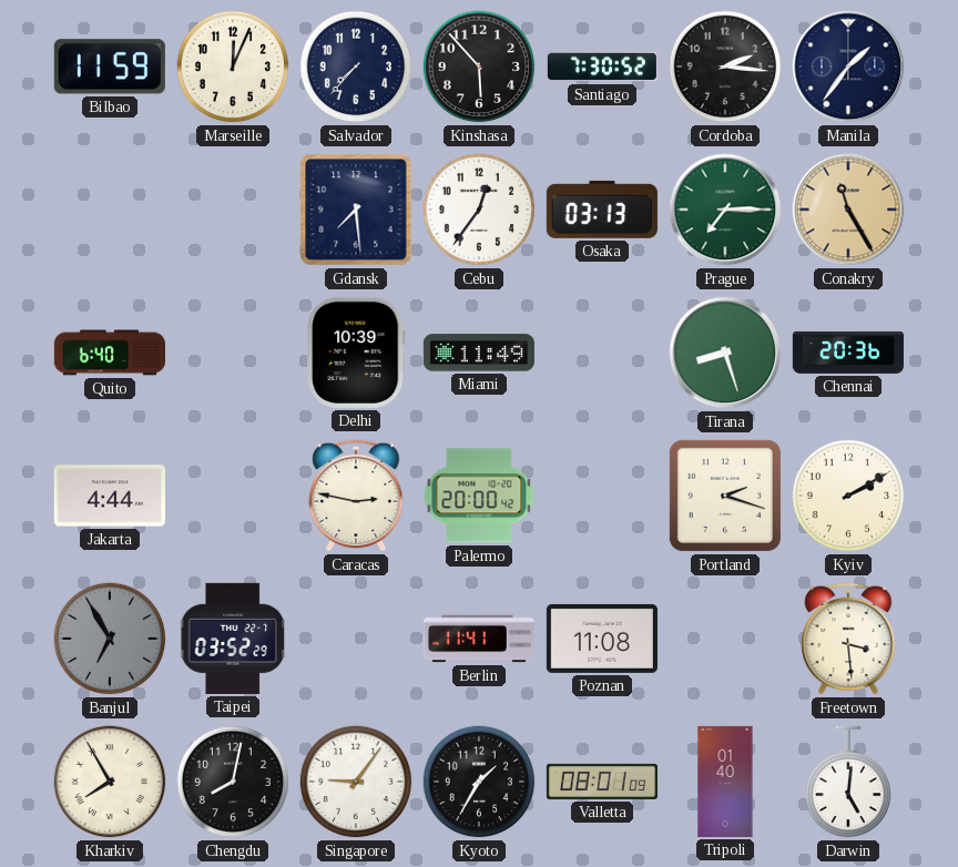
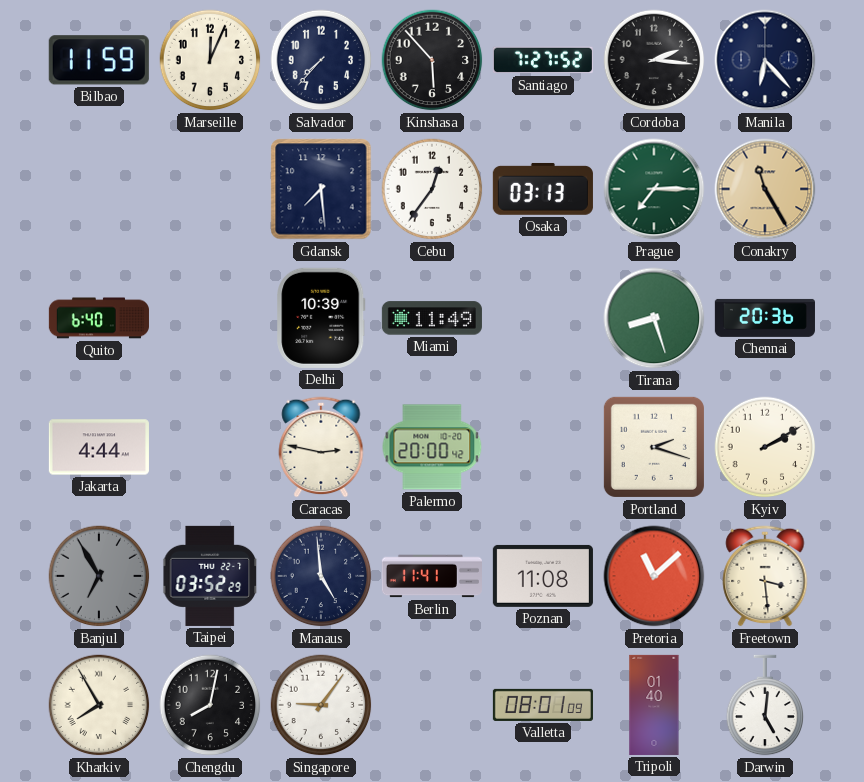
Santiago: 7:30 -> 7:27
Manila: 1:36 -> 6:23
Manaus: none -> 4:59
Pretoria: none -> 11:08
Kyoto: 1:35 -> none
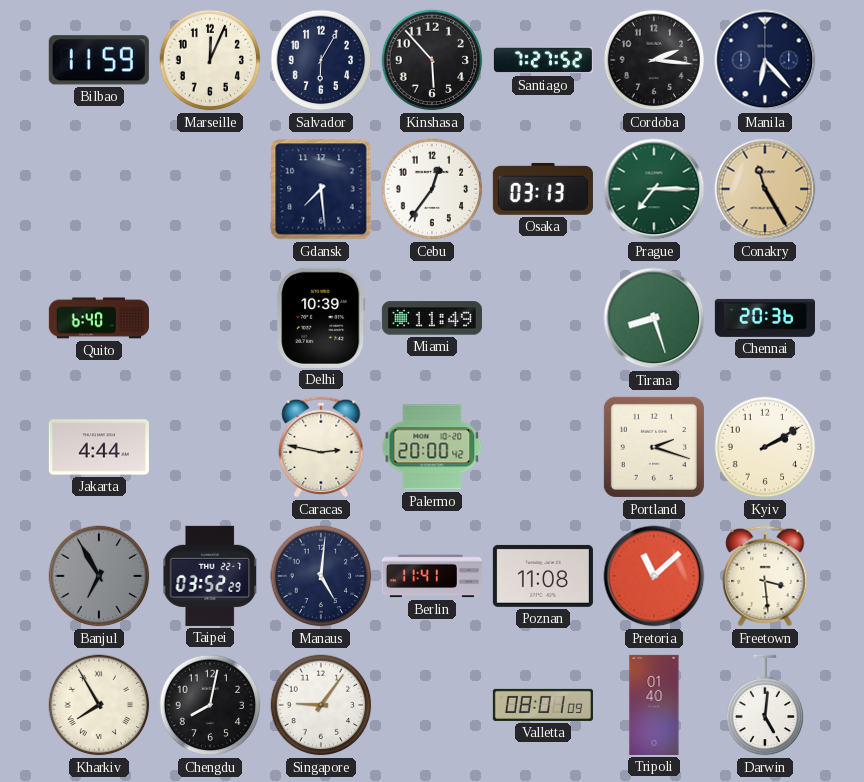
Salvador: 7:37 -> 6:05
Manaus: 4:59 -> 5:01
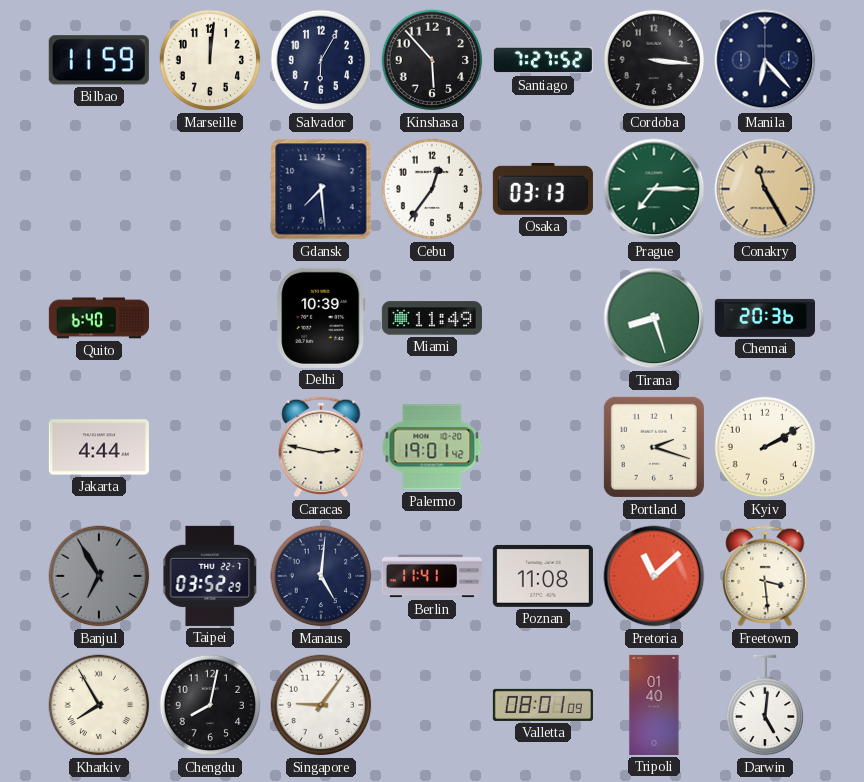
Marseille: 12:04 -> 12:01
Cordoba: 2:16 -> 3:16
Palermo: 20:00 -> 19:01
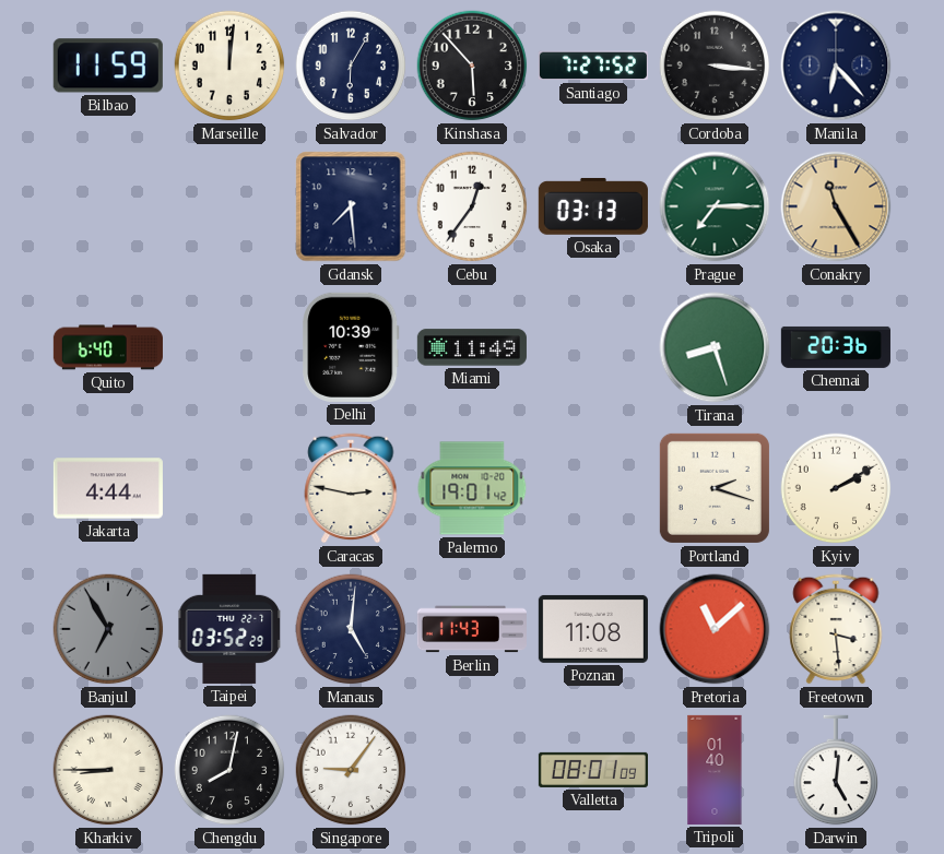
Berlin: 11:41 -> 11:43
Kharkiv: 7:55 -> 8:45
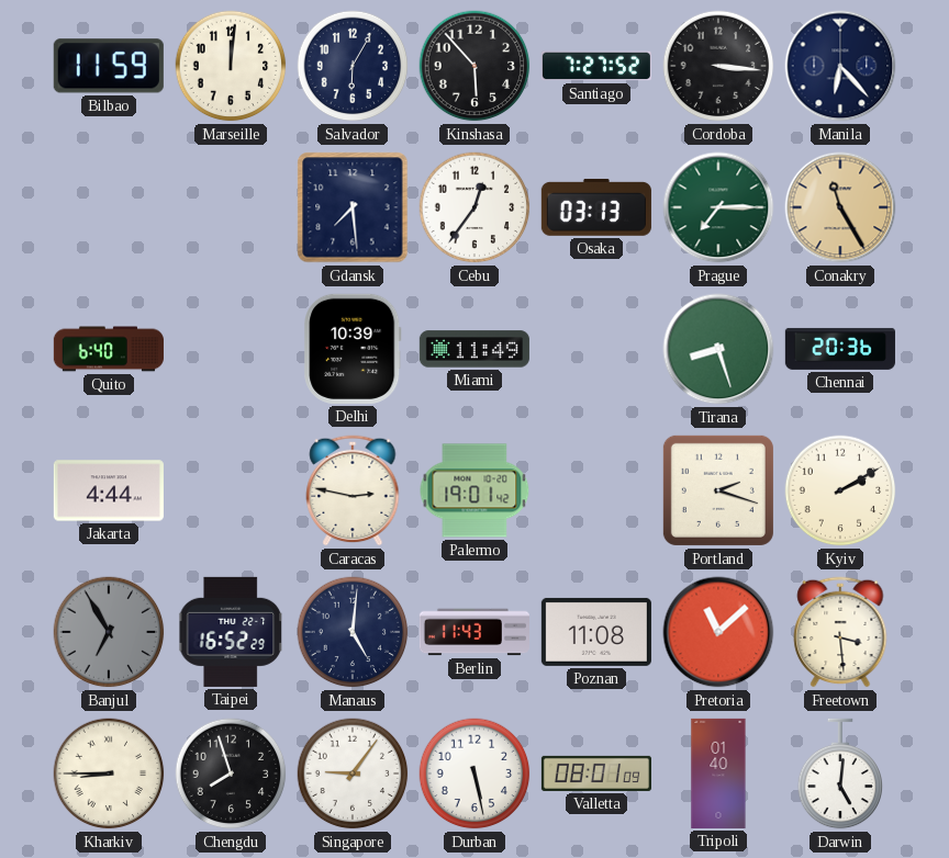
Taipei: 03:52 -> 16:52
Chengdu: 8:02 -> 7:57
Durban: none -> 5:28
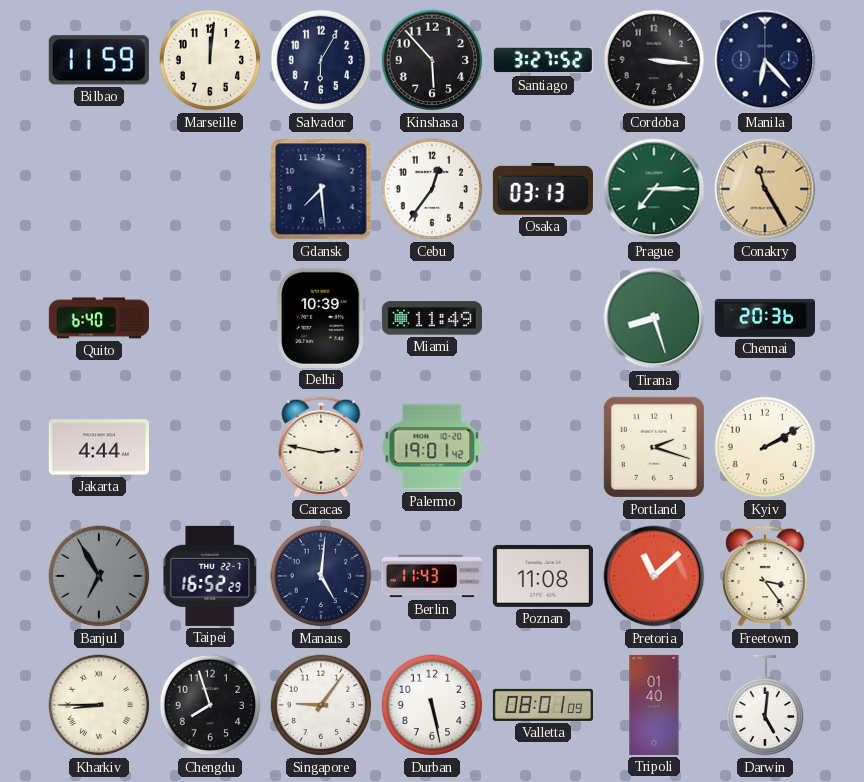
Santiago: 7:27 -> 3:27
Freetown: 3:29 -> 3:24
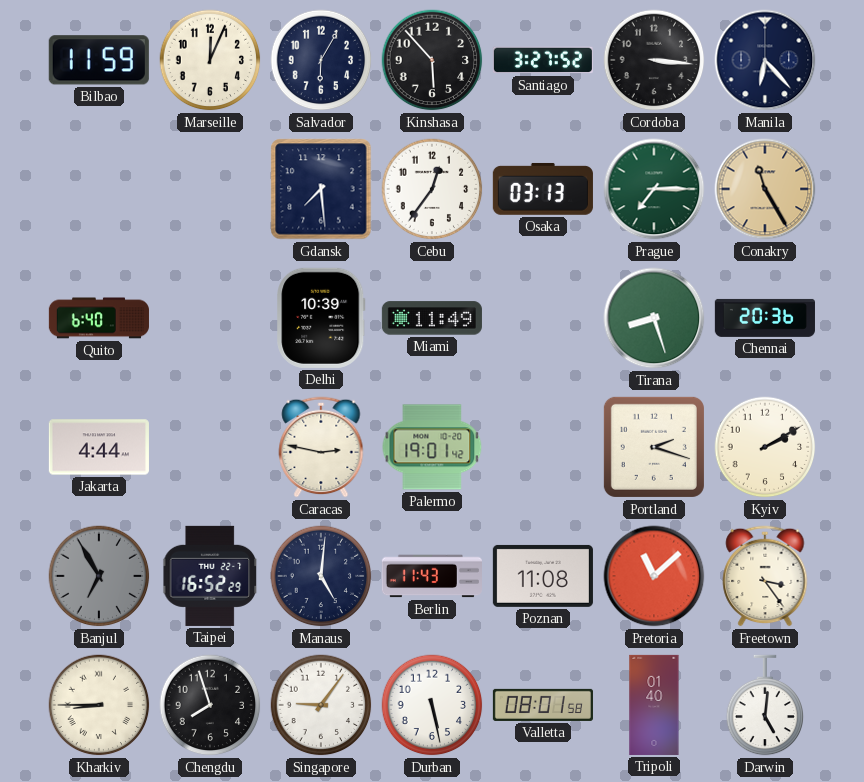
Marseille: 12:01 -> 12:04
Valletta: 08:01:09 -> 08:01:58
